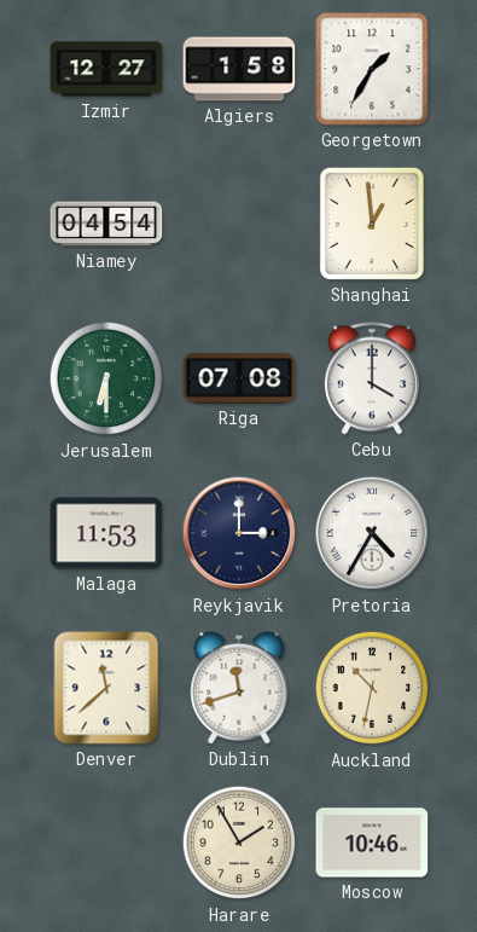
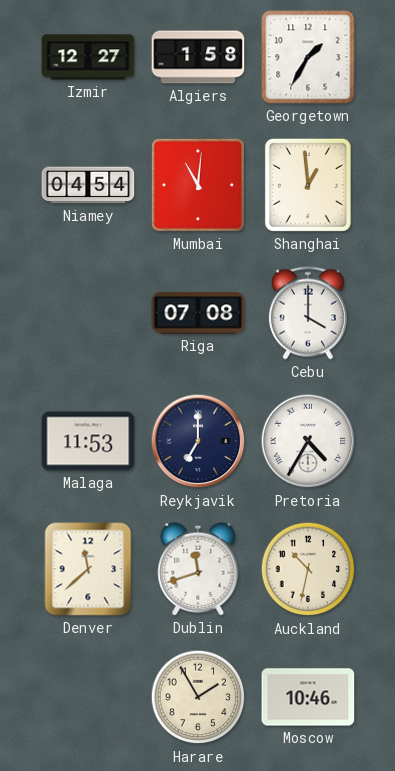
Mumbai: none -> 11:01
Jerusalem: 6:30 -> none
Reykjavik: 3:00 -> 7:00
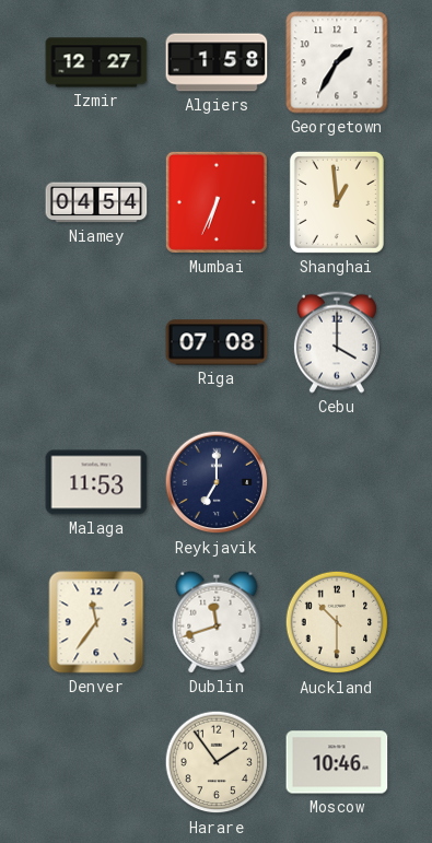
Mumbai: 11:01 -> 6:34
Pretoria: 4:35 -> none
Denver: 11:38 -> 11:36
Auckland: 10:32 -> 10:30
Harare: 1:55 -> 1:54
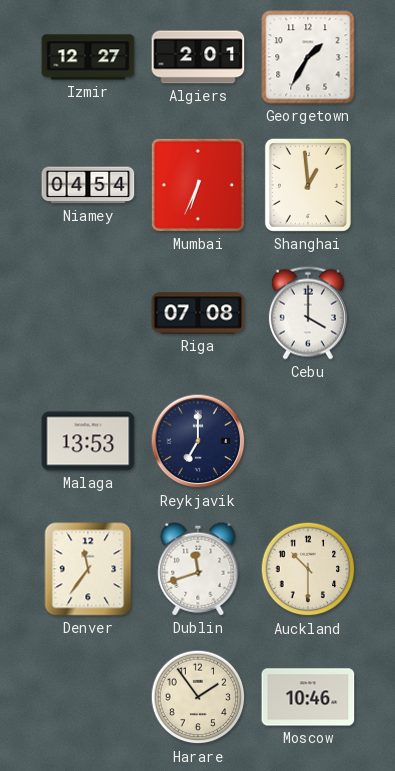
Algiers: 1:58 -> 2:01
Malaga: 11:53 -> 13:53
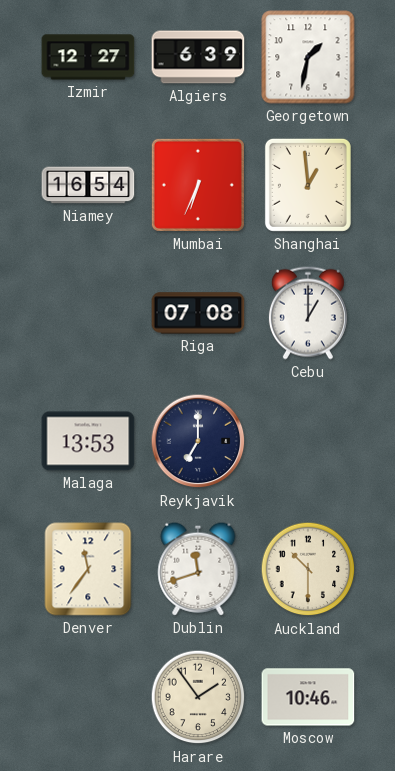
Algiers: 2:01 -> 6:39
Georgetown: 1:35 -> 1:32
Niamey: 04:54 -> 16:54
Cebu: 4:00 -> 1:00
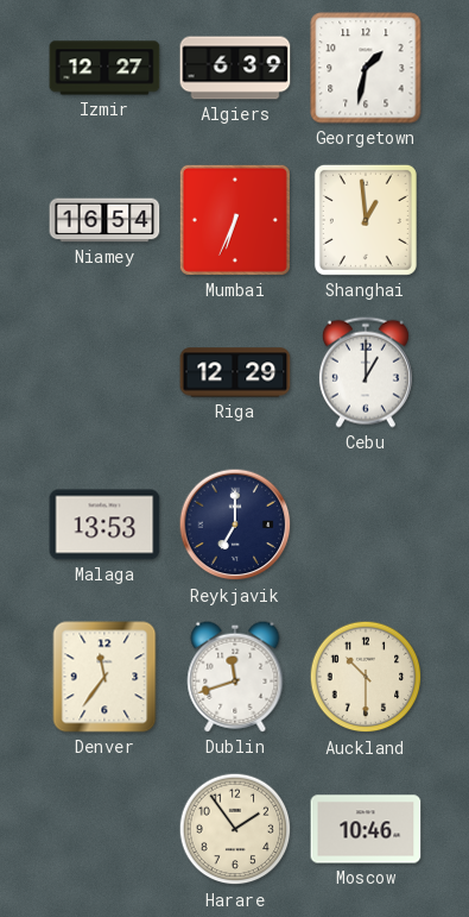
Riga: 07:08 -> 12:29
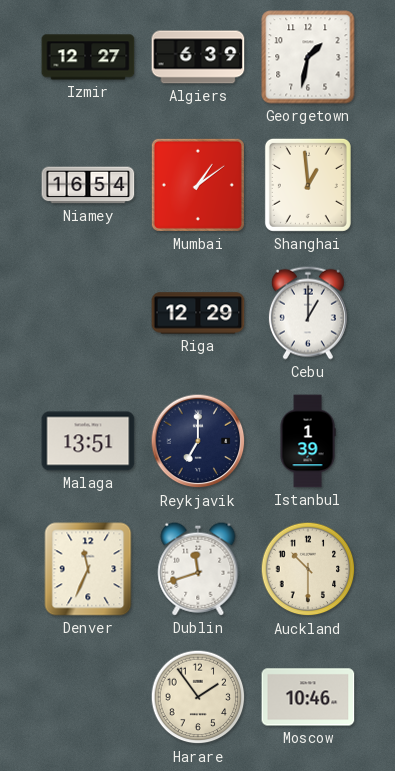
Mumbai: 6:34 -> 1:09
Malaga: 13:53 -> 13:51
Istanbul: none -> 1:39
Denver: 11:36 -> 11:34
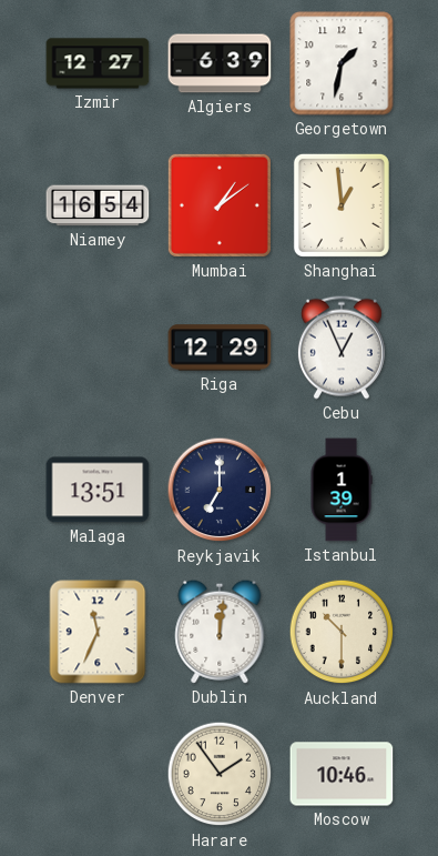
Cebu: 1:00 -> 12:56
Dublin: 11:42 -> 12:01
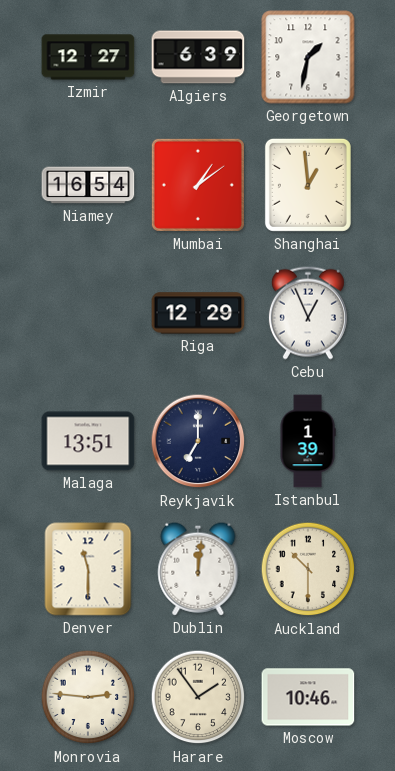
Denver: 11:34 -> 11:30
Monrovia: none -> 2:46
